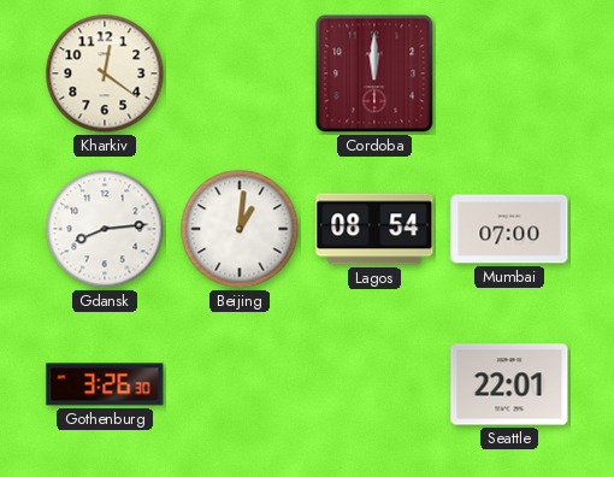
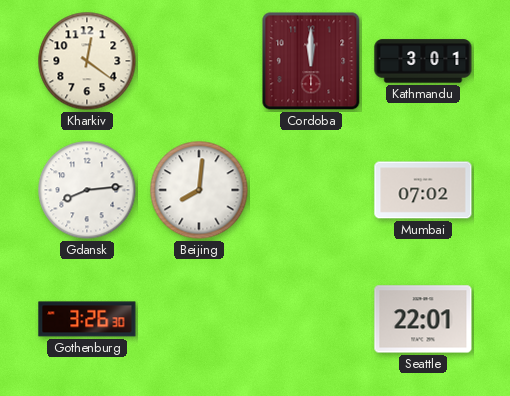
Kathmandu: none -> 3:01
Beijing: 1:01 -> 8:01
Lagos: 08:54 -> none
Mumbai: 07:00 -> 07:02
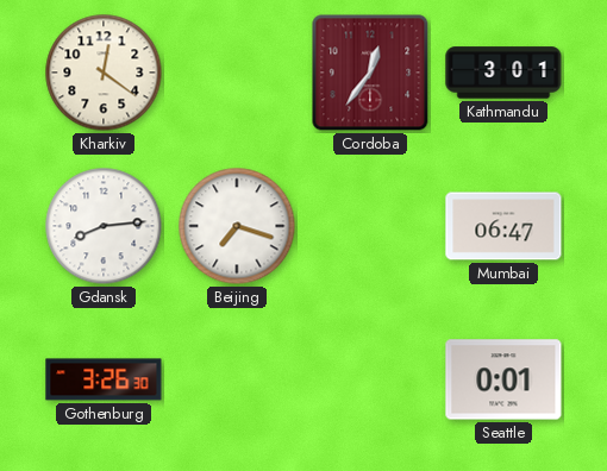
Cordoba: 12:00 -> 12:36
Beijing: 8:01 -> 7:18
Mumbai: 07:02 -> 06:47
Seattle: 22:01 -> 0:01
